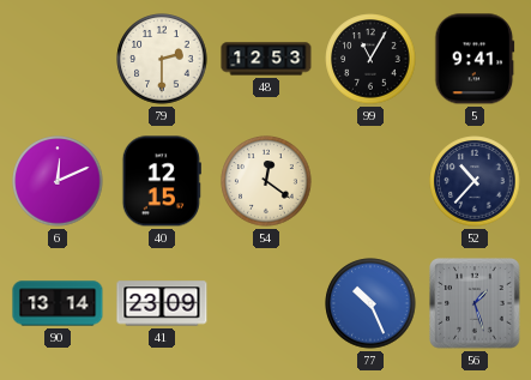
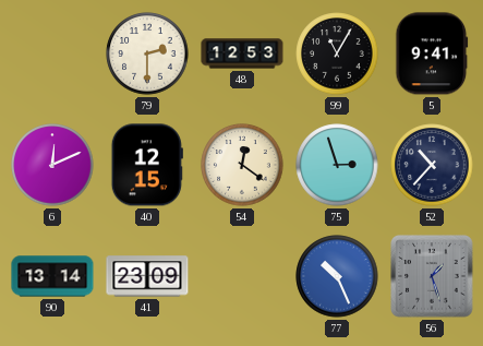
75: none -> 2:57
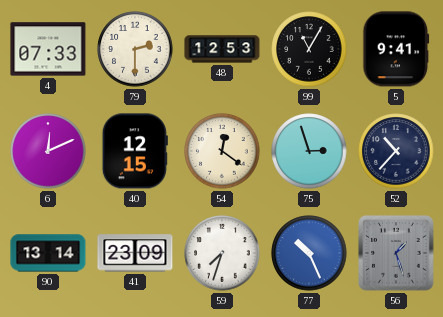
4: none -> 07:33
59: none -> 7:33
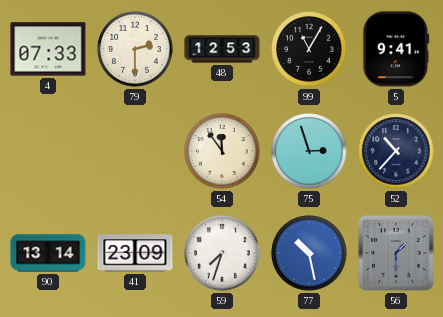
6: 12:11 -> none
40: 12:15 -> none
54: 12:21 -> 11:54
77: 10:26 -> 10:28
56: 1:27 -> 1:30
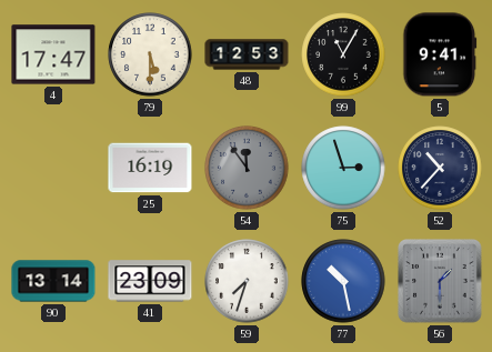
4: 07:33 -> 17:47
79: 2:30 -> 5:30
25: none -> 16:19
54 dial: cream -> grey
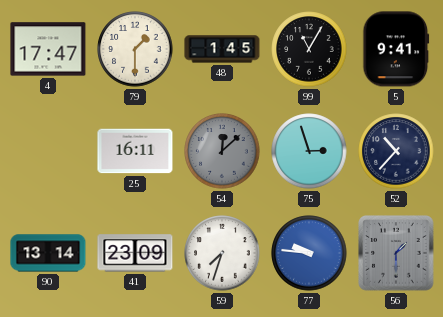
79: 5:30 -> 1:30
48: 12:53 -> 1:45
25: 16:19 -> 16:11
54: 11:54 -> 12:08
77: 10:28 -> 9:46
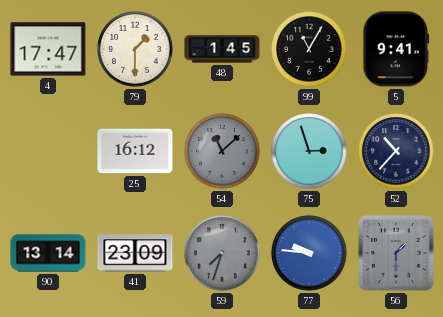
25: 16:11 -> 16:12
54: 12:08 -> 11:08
59 dial: white -> grey
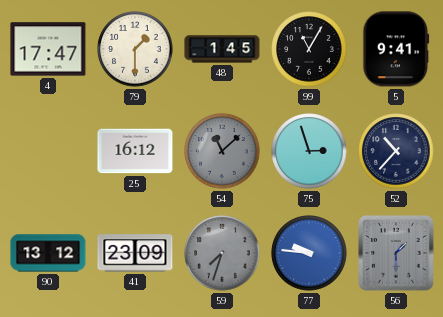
90: 13:14 -> 13:12
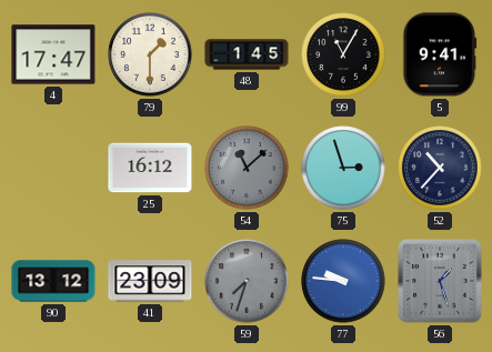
56: 1:30 -> 1:27
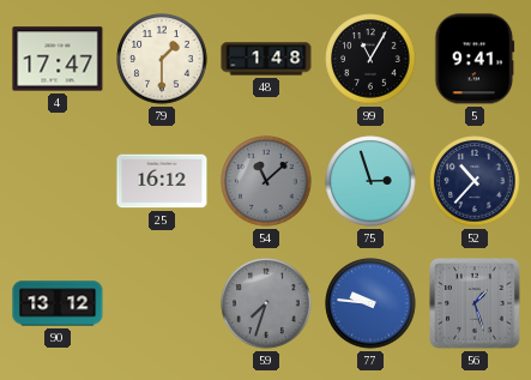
48: 1:45 -> 1:48
41: 23:09 -> none
